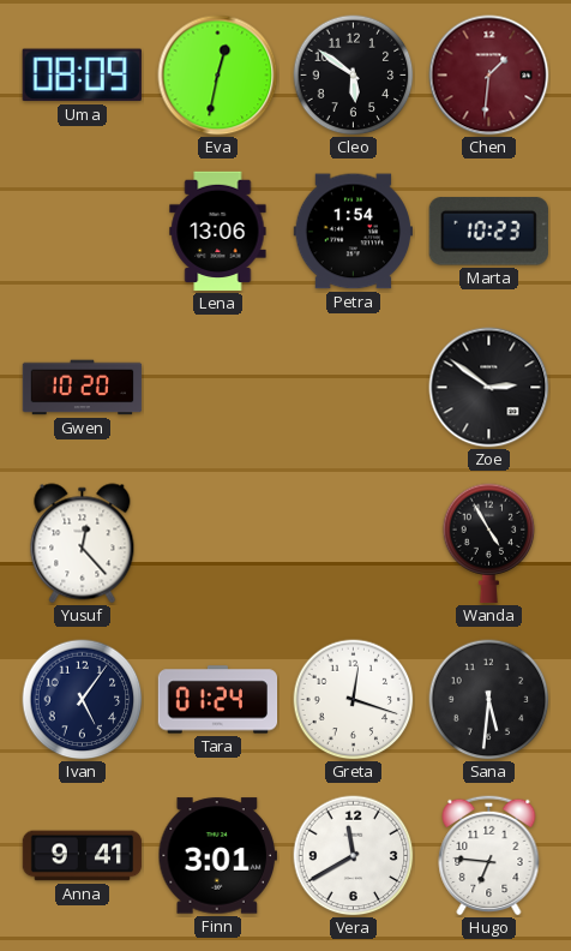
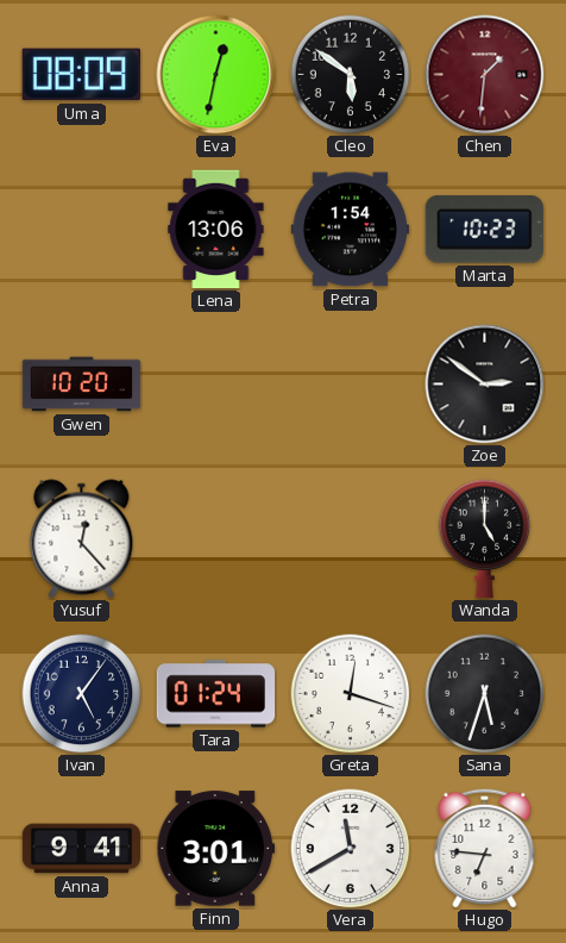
Wanda: 4:55 -> 5:00
Sana: 5:31 -> 5:33
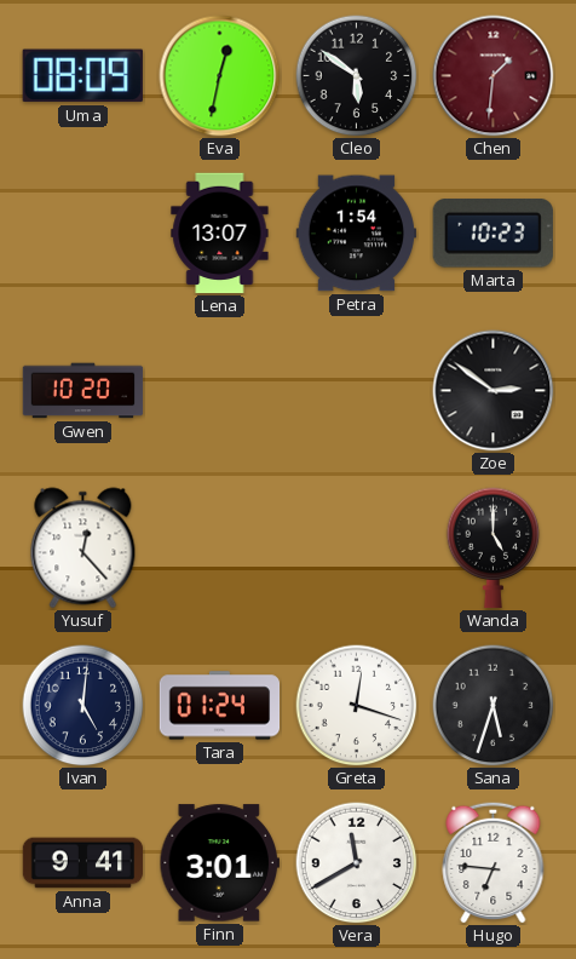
Lena: 13:06 -> 13:07
Ivan: 5:06 -> 5:01
